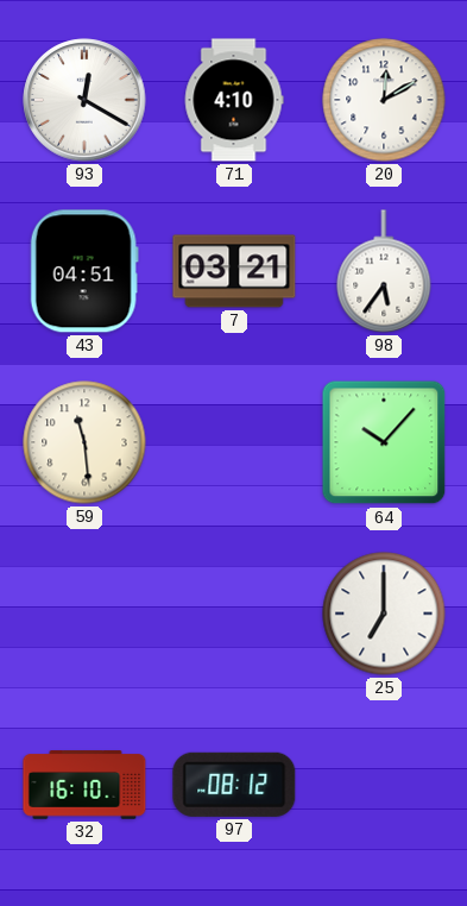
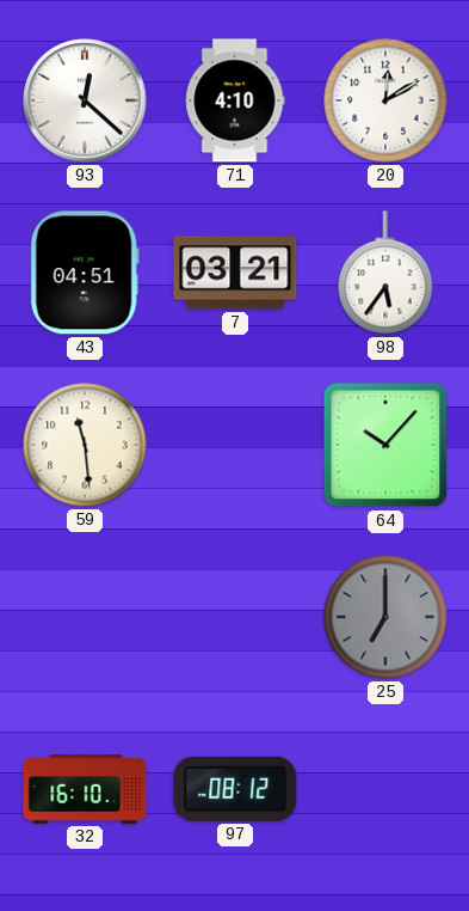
93: 12:20 -> 12:22
25 dial: white -> grey
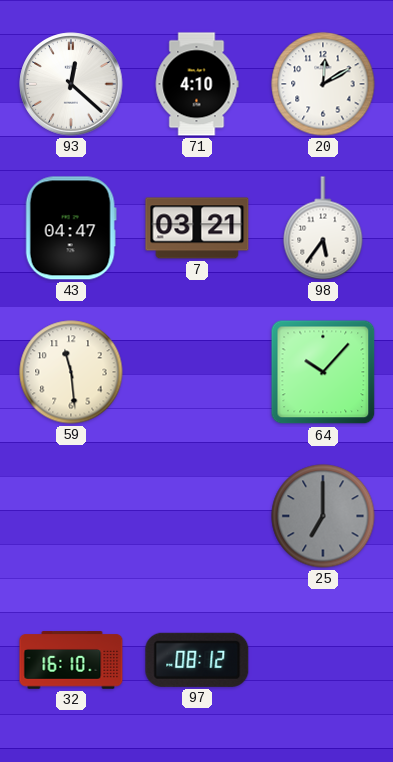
43: 04:51 -> 04:47
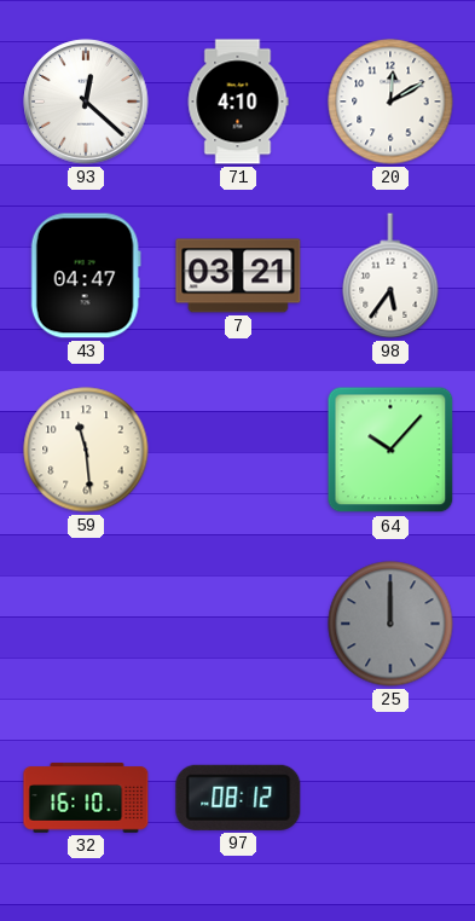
25: 7:00 -> 12:00
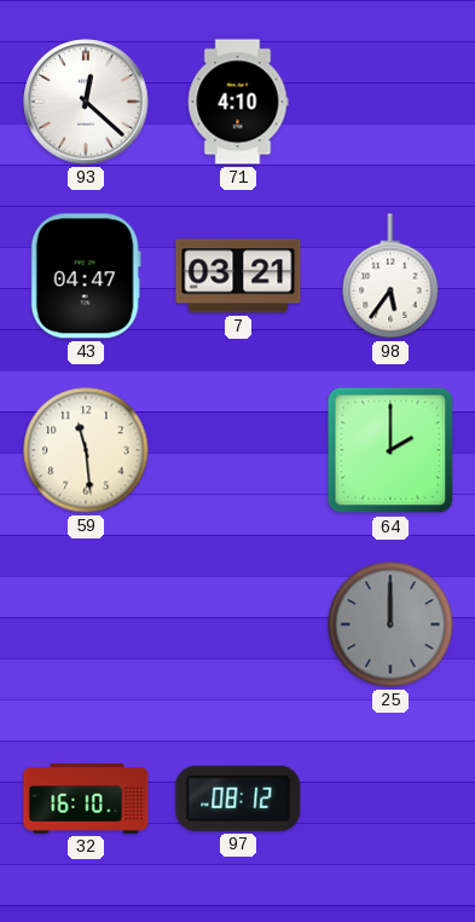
20: 12:10 -> none
64: 10:07 -> 2:00
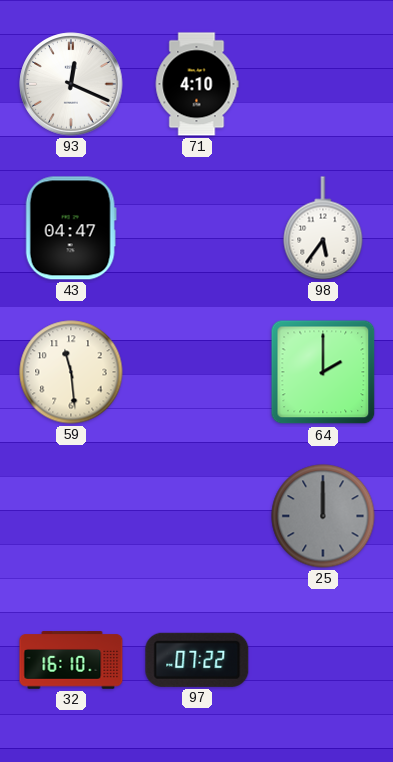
93: 12:22 -> 12:19
7: 03:21 -> none
97: 08:12 -> 07:22
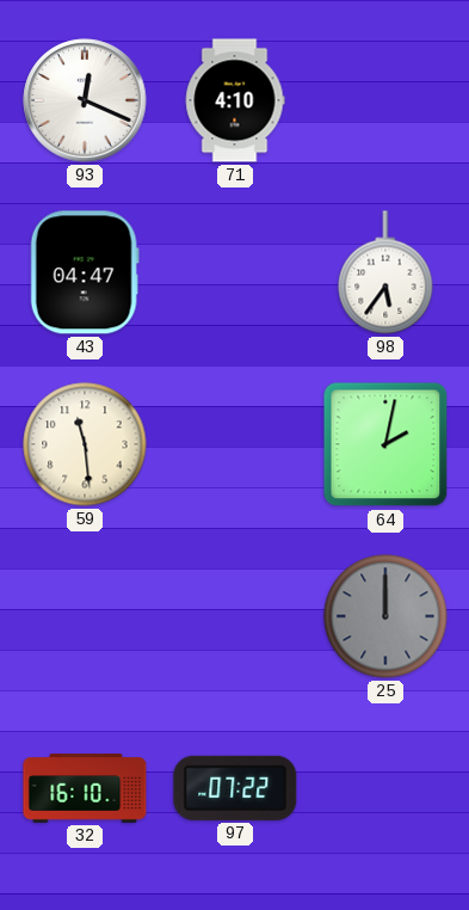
64: 2:00 -> 2:02
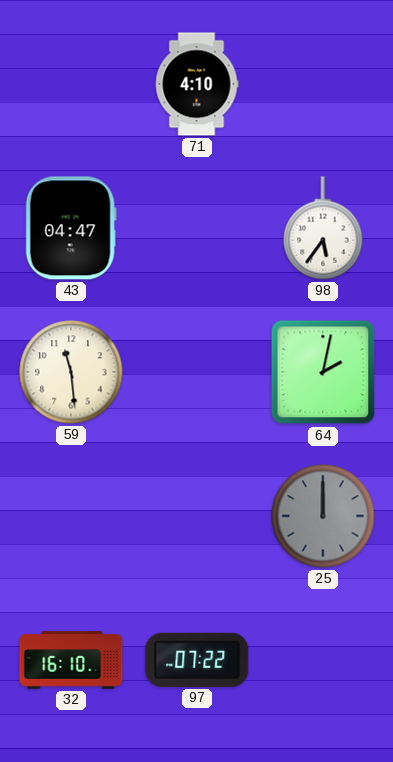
93: 12:19 -> none
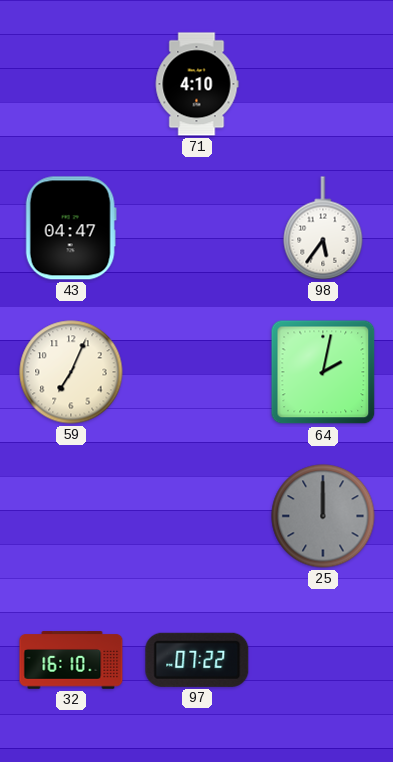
59: 11:29 -> 7:04
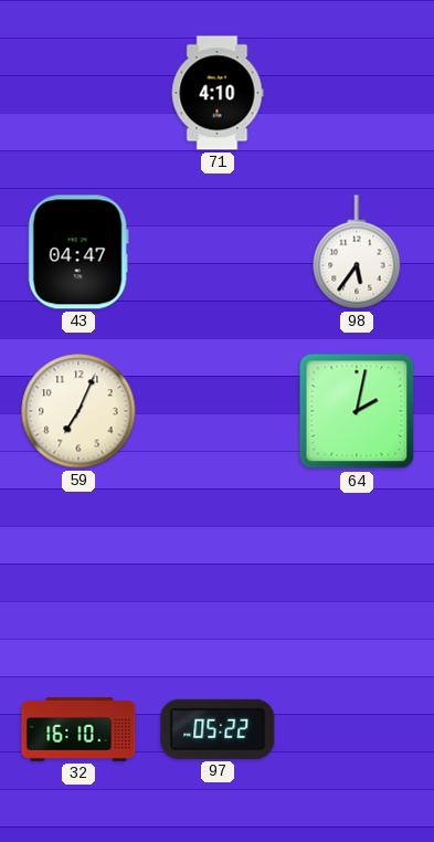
25: 12:00 -> none
97: 07:22 -> 05:22
